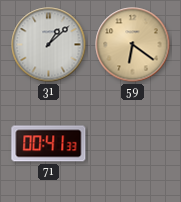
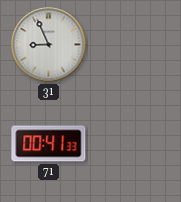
31: 1:08 -> 8:56
59: 6:21 -> none
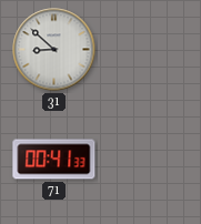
31: 8:56 -> 8:52
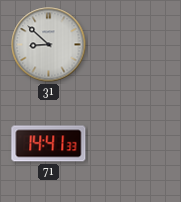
71: 00:41 -> 14:41
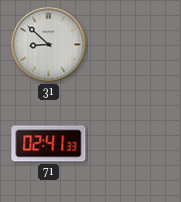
71: 14:41 -> 02:41
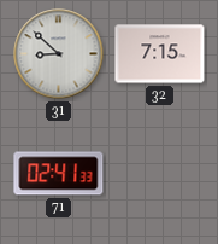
32: none -> 7:15
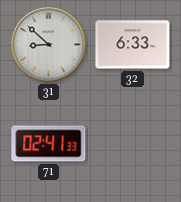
32: 7:15 -> 6:33
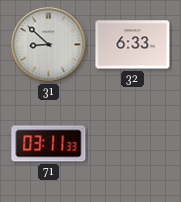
71: 02:41 -> 03:11
